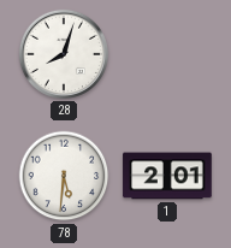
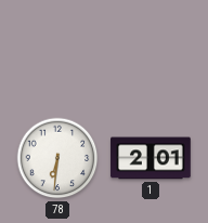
28: 8:03 -> none
78: 5:31 -> 6:31
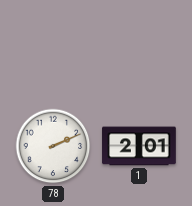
78: 6:31 -> 2:11
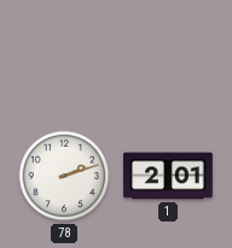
78: 2:11 -> 2:12
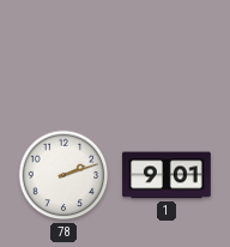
1: 2:01 -> 9:01
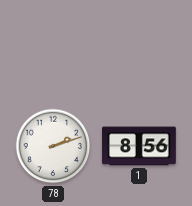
1: 9:01 -> 8:56
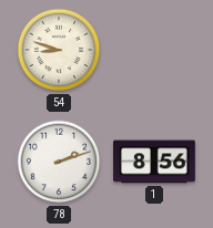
54: none -> 8:48
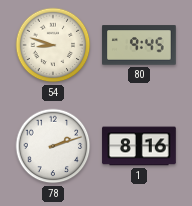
80: none -> 9:45
1: 8:56 -> 8:16
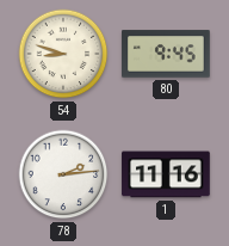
78: 2:12 -> 2:14
1: 8:16 -> 11:16
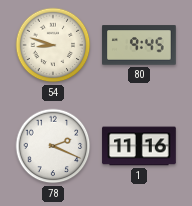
78: 2:14 -> 2:19
